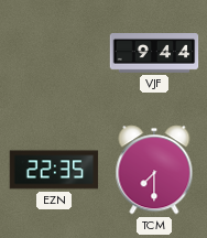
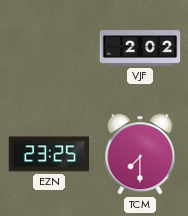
VJF: 9:44 -> 2:02
EZN: 22:35 -> 23:25
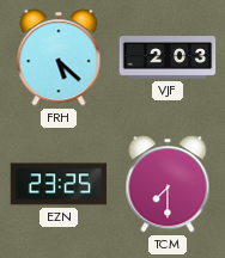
FRH: none -> 5:22
VJF: 2:02 -> 2:03
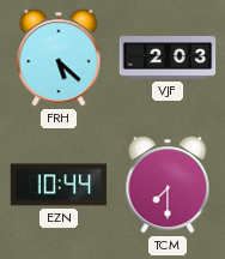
EZN: 23:25 -> 10:44
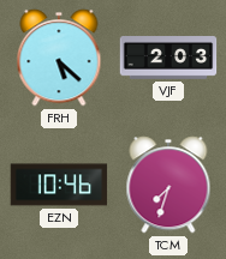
EZN: 10:44 -> 10:46
TCM: 7:30 -> 7:33
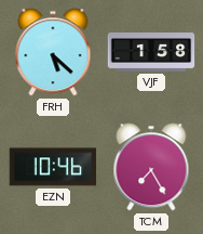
VJF: 2:03 -> 1:58
TCM: 7:33 -> 7:25
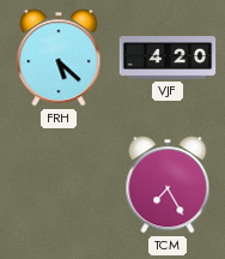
VJF: 1:58 -> 4:20
EZN: 10:46 -> none
